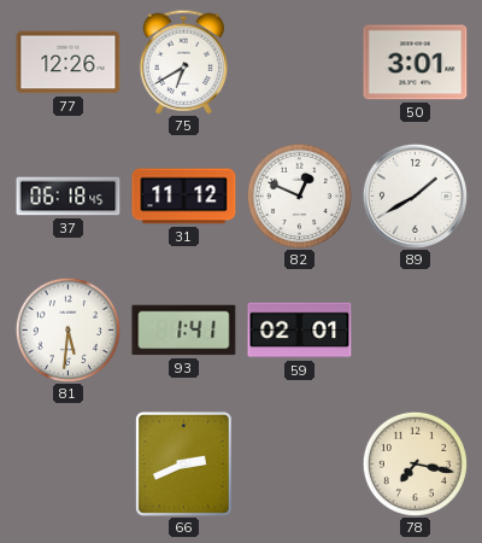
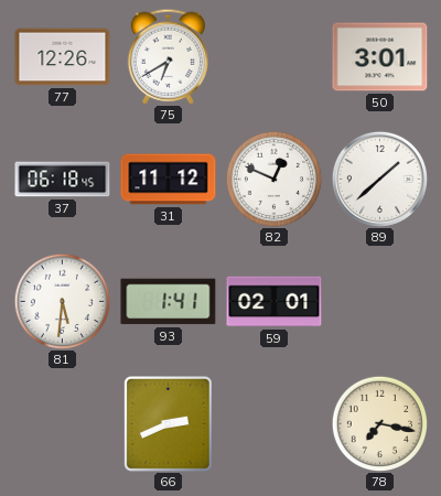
89: 1:40 -> 1:38
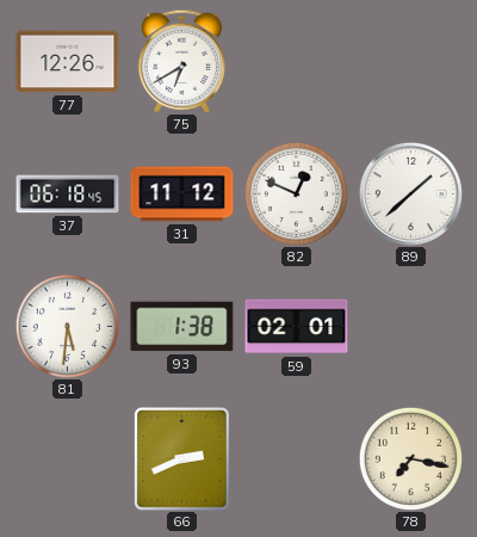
50: 3:01 -> none
93: 1:41 -> 1:38
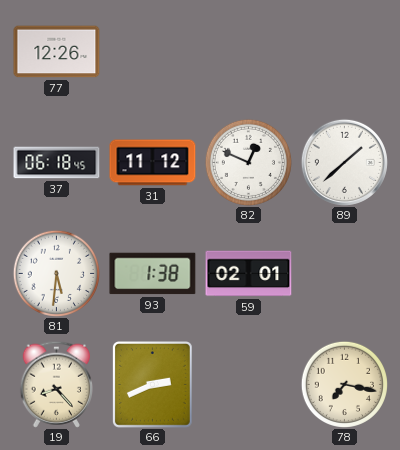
75: 6:40 -> none
19: none -> 8:23
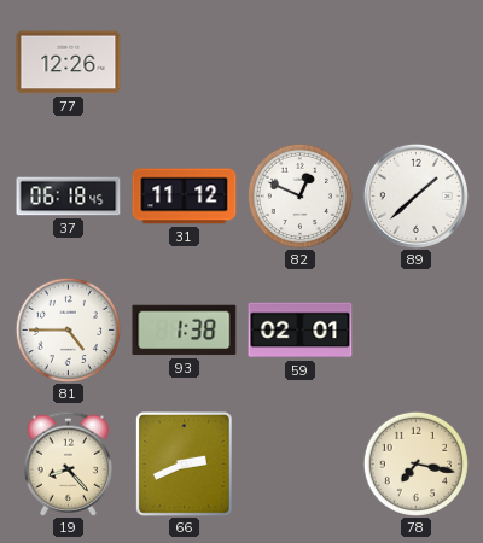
81: 5:31 -> 4:45
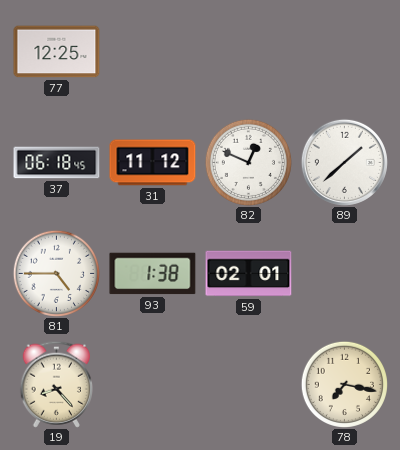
77: 12:26 -> 12:25
66: 2:41 -> none
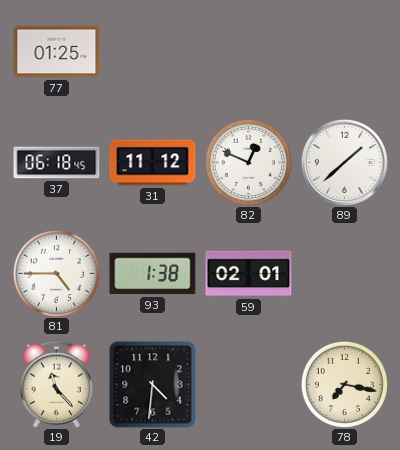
77: 12:25 -> 01:25
19: 8:23 -> 11:23
42: none -> 4:31
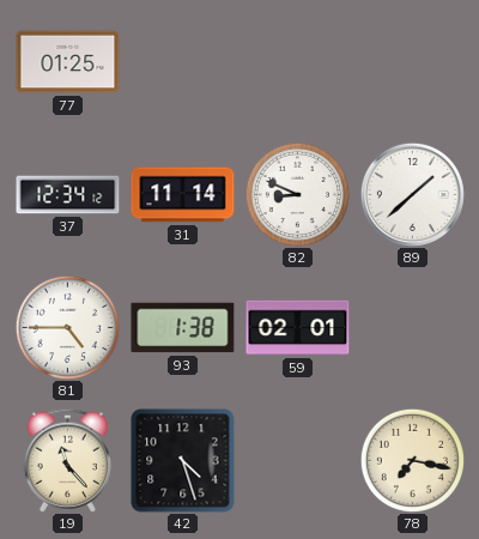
37: 06:18 -> 12:34
31: 11:12 -> 11:14
82: 12:49 -> 8:49
42: 4:31 -> 4:27
